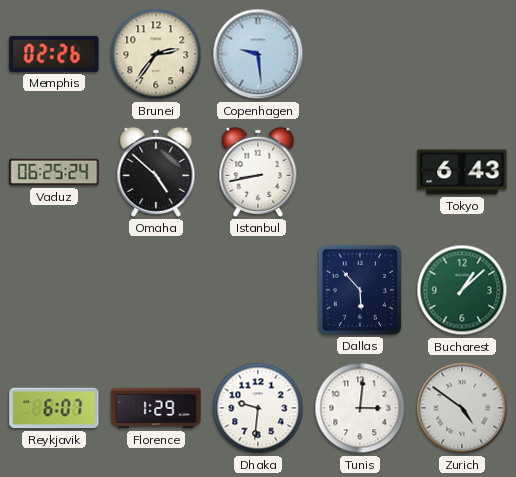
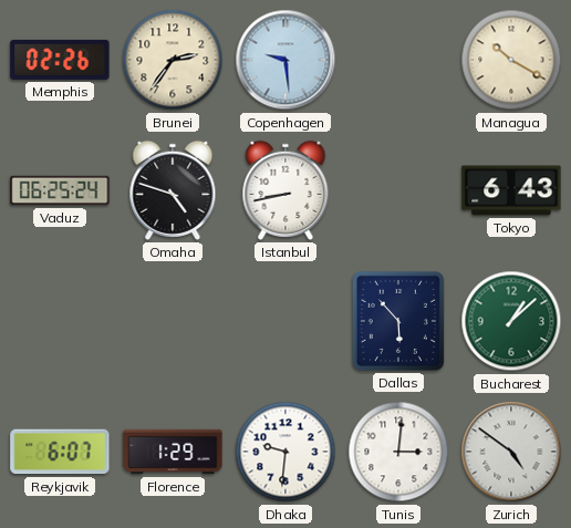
Managua: none -> 10:20
Omaha: 4:52 -> 4:48
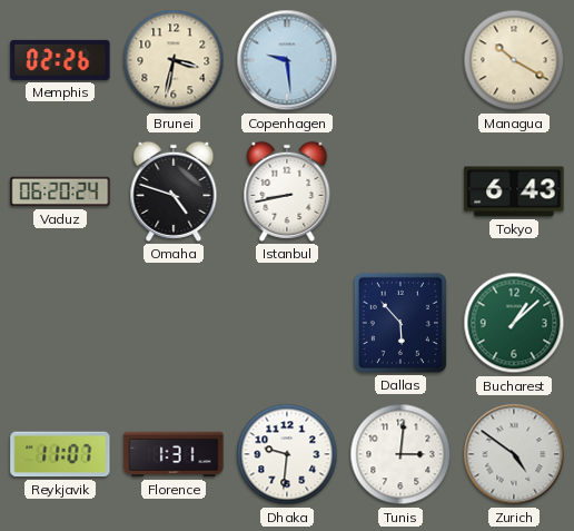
Brunei: 2:36 -> 3:32
Vaduz: 06:25 -> 06:20
Reykjavik: 6:07 -> 11:07
Florence: 1:29 -> 1:31
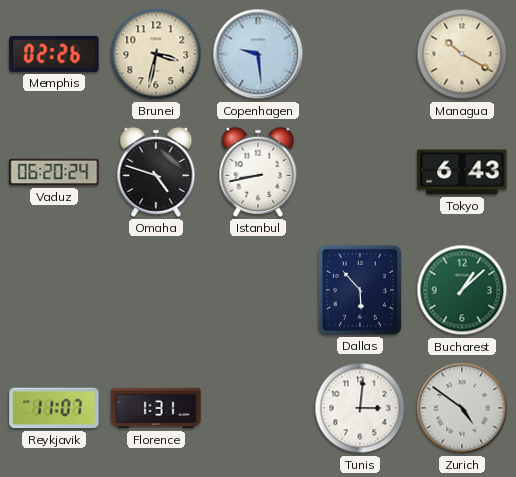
Dhaka: 9:31 -> none
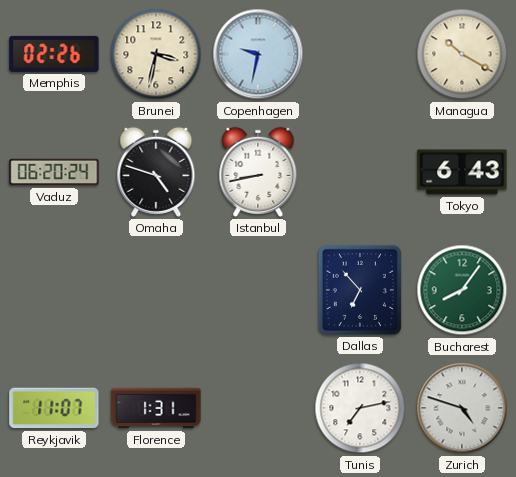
Copenhagen: 9:29 -> 9:32
Dallas: 5:53 -> 6:53
Bucharest: 1:08 -> 8:06
Tunis: 3:01 -> 7:13
Zurich: 4:51 -> 4:48
